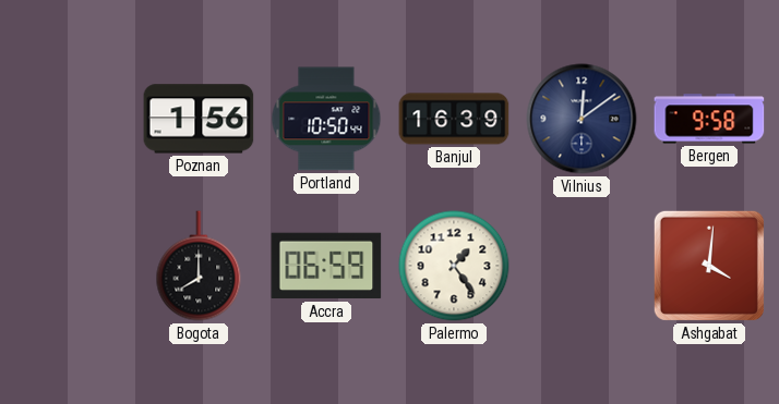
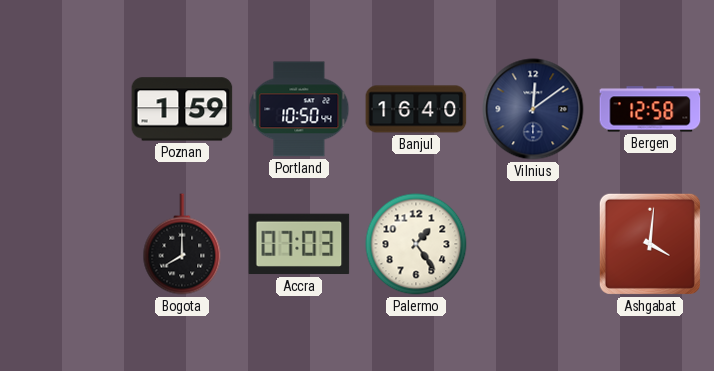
Poznan: 1:56 -> 1:59
Banjul: 16:39 -> 16:40
Bergen: 9:58 -> 12:58
Accra: 06:59 -> 07:03
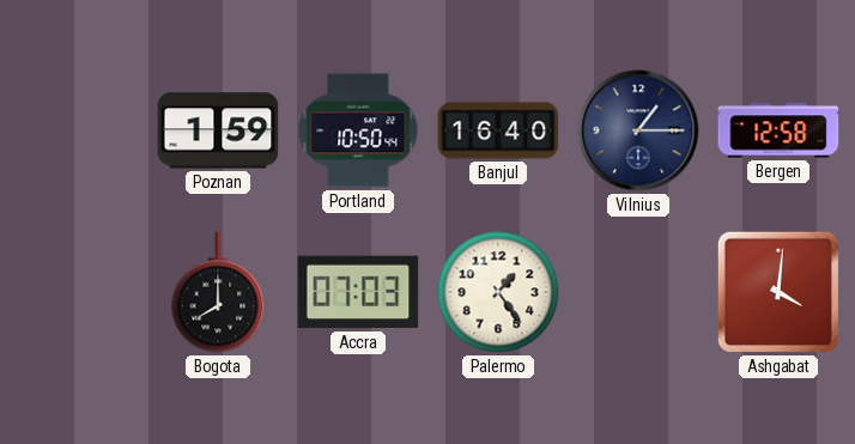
Vilnius: 12:09 -> 1:15
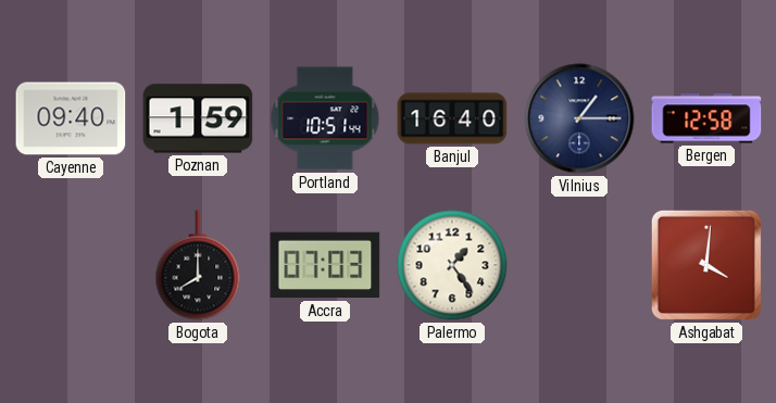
Cayenne: none -> 09:40
Portland: 10:50 -> 10:51
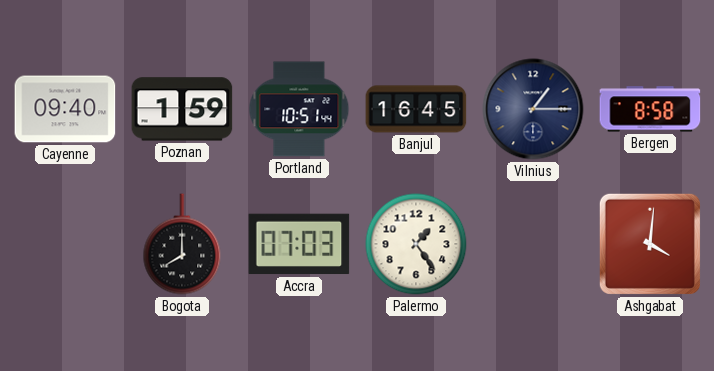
Banjul: 16:40 -> 16:45
Bergen: 12:58 -> 8:58
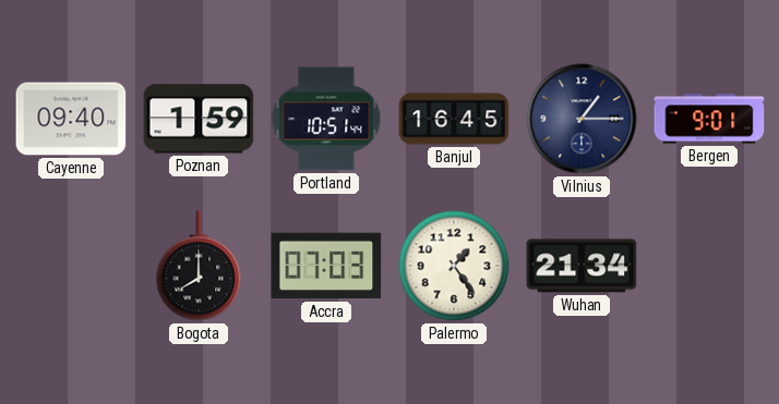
Bergen: 8:58 -> 9:01
Wuhan: none -> 21:34
Ashgabat: 4:01 -> none
